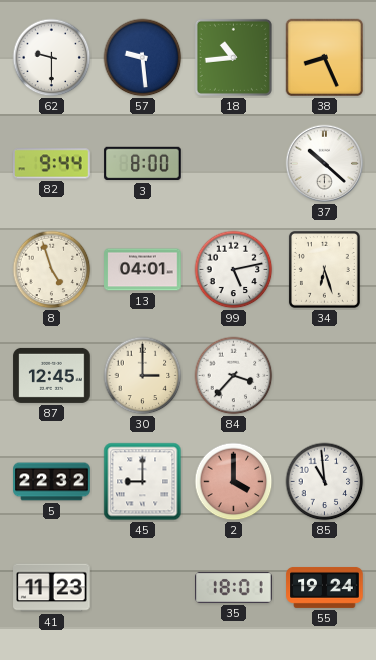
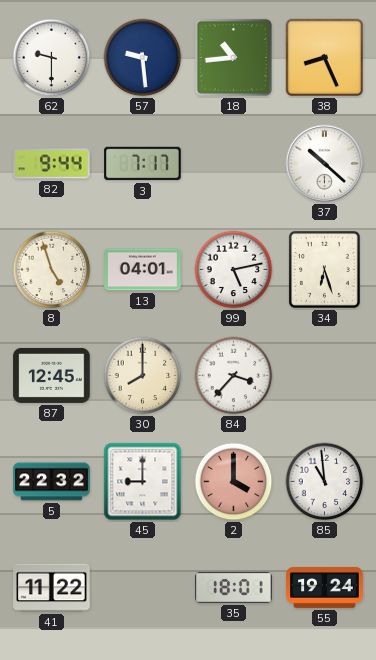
3: 8:00 -> 7:17
30: 3:00 -> 8:00
41: 11:23 -> 11:22
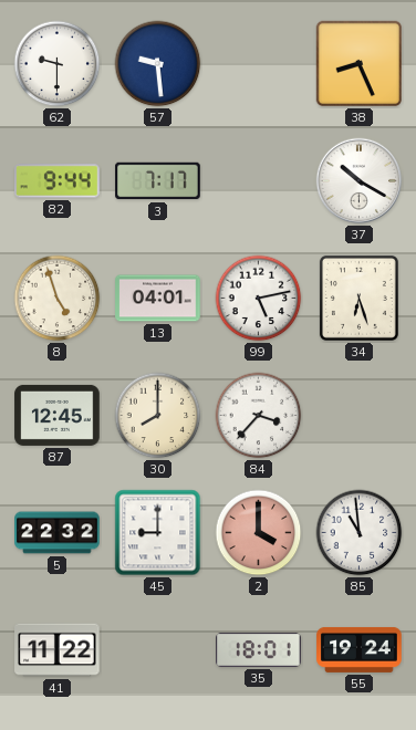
18: 10:44 -> none
37: 10:22 -> 10:20
